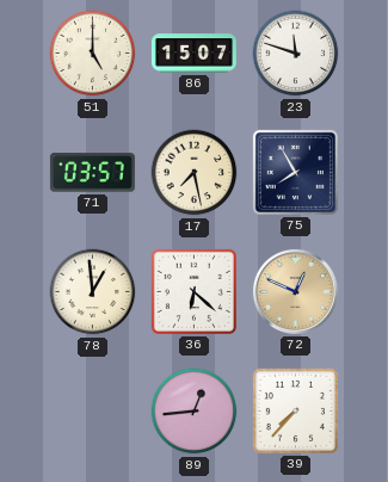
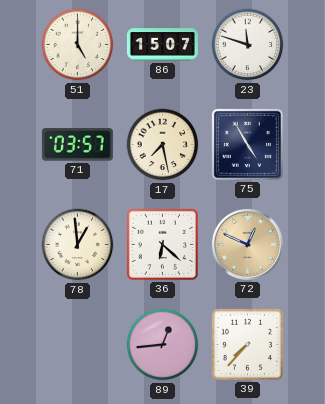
75: 7:55 -> 4:55
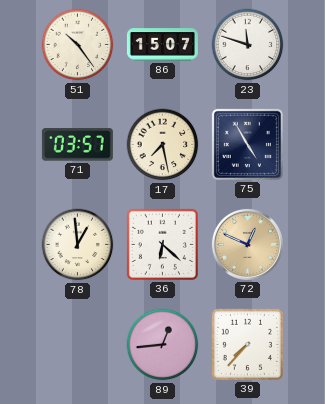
51: 5:00 -> 10:24
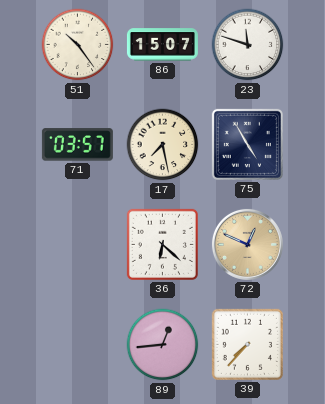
78: 12:59 -> none
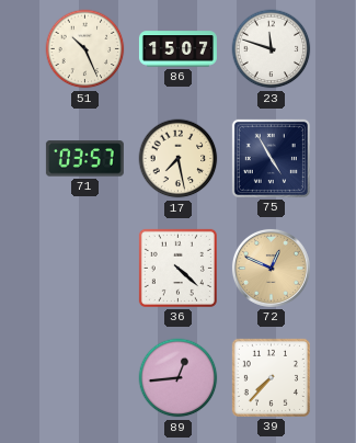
51: 10:24 -> 10:26
36: 6:22 -> 4:22
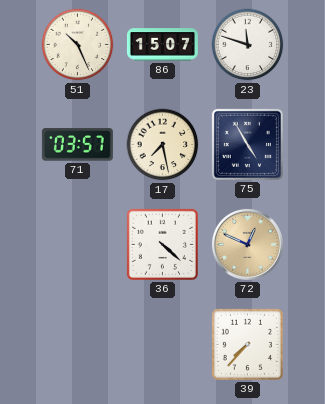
89: 12:44 -> none
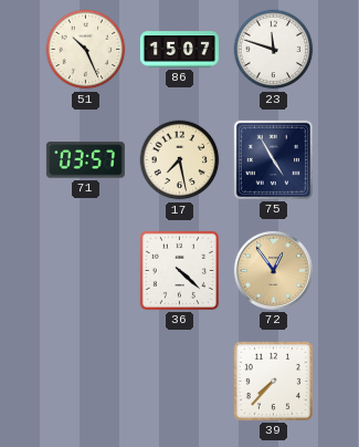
72: 12:49 -> 12:54
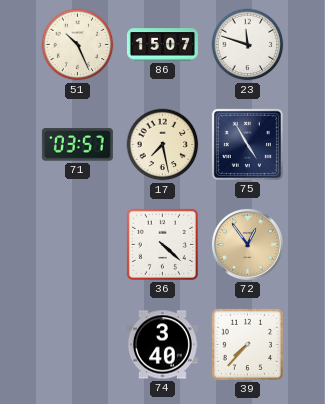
74: none -> 3:40
